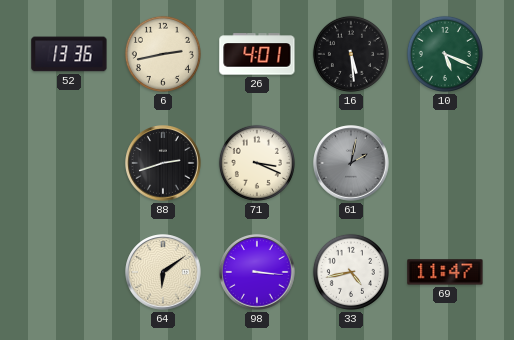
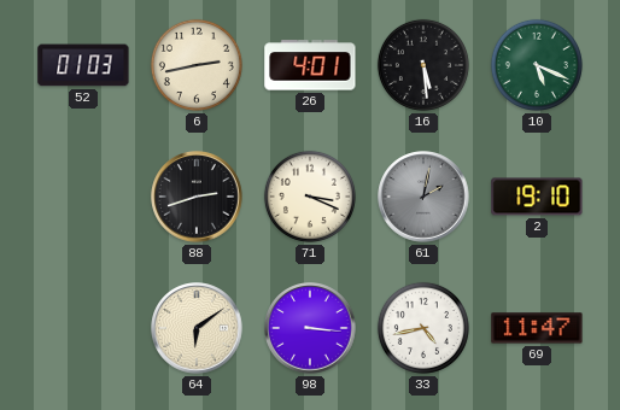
52: 13:36 -> 01:03
2: none -> 19:10
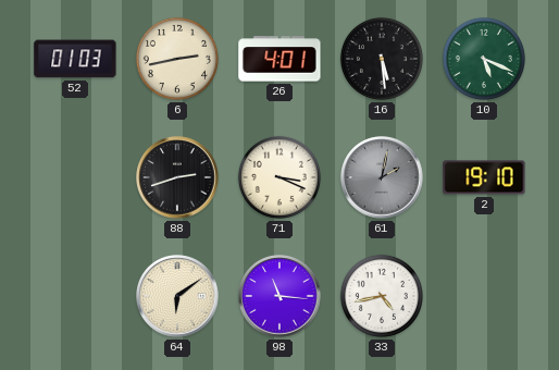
98: 3:16 -> 11:16
69: 11:47 -> none
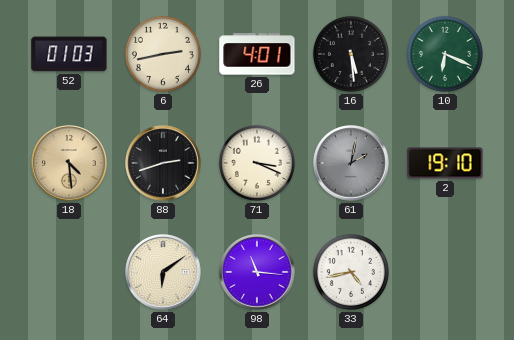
10: 5:19 -> 6:19
18: none -> 4:29
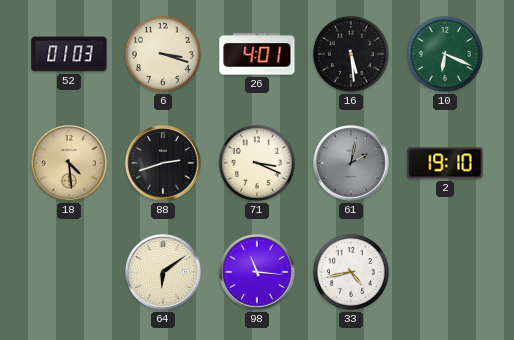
6: 2:43 -> 3:18
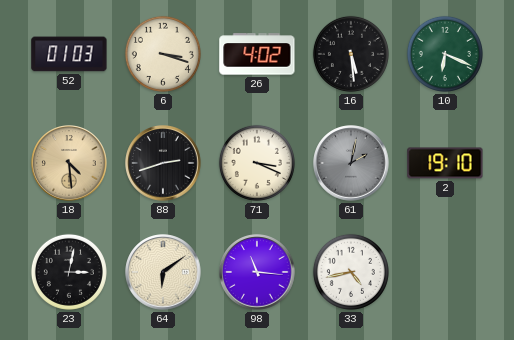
26: 4:01 -> 4:02
23: none -> 3:02
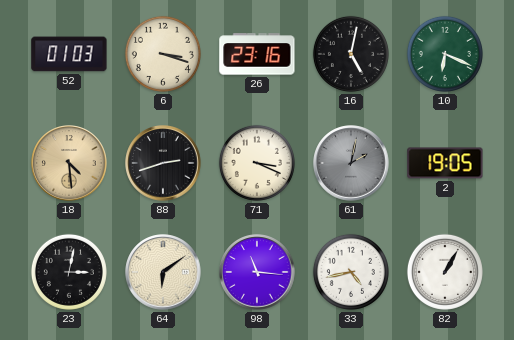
26: 4:02 -> 23:16
16: 5:29 -> 5:02
2: 19:10 -> 19:05
82: none -> 1:05
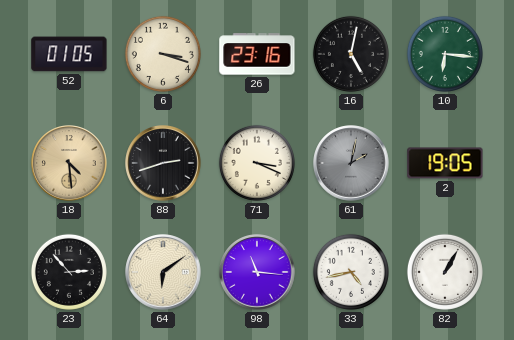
52: 01:03 -> 01:05
10: 6:19 -> 6:16
23: 3:02 -> 2:53
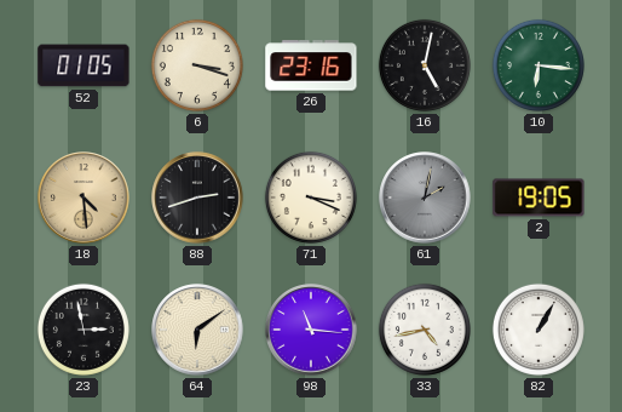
23: 2:53 -> 2:58
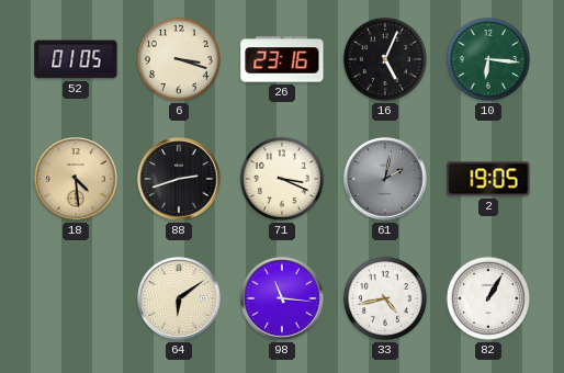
16: 5:02 -> 5:04
23: 2:58 -> none
